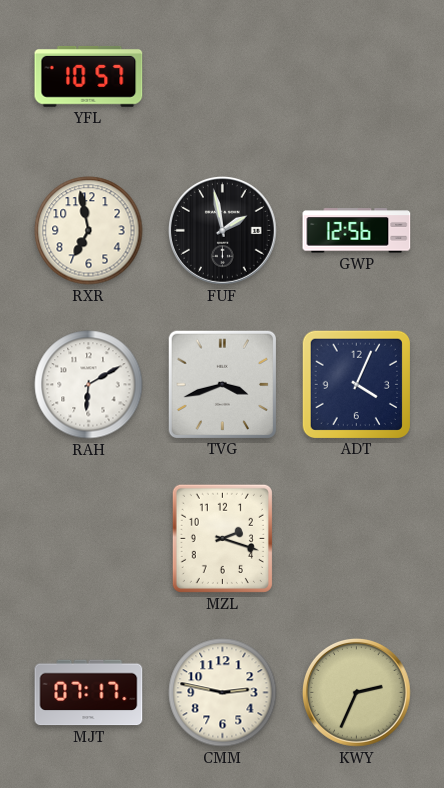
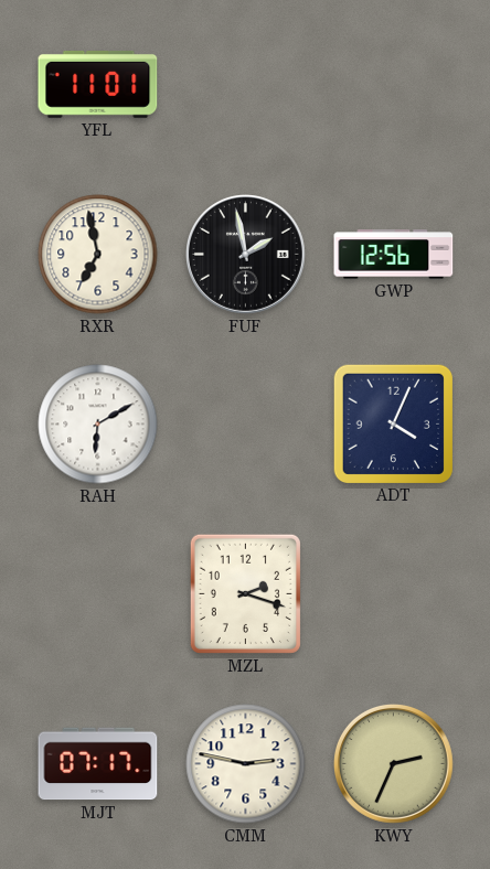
YFL: 10:57 -> 11:01
TVG: 3:42 -> none
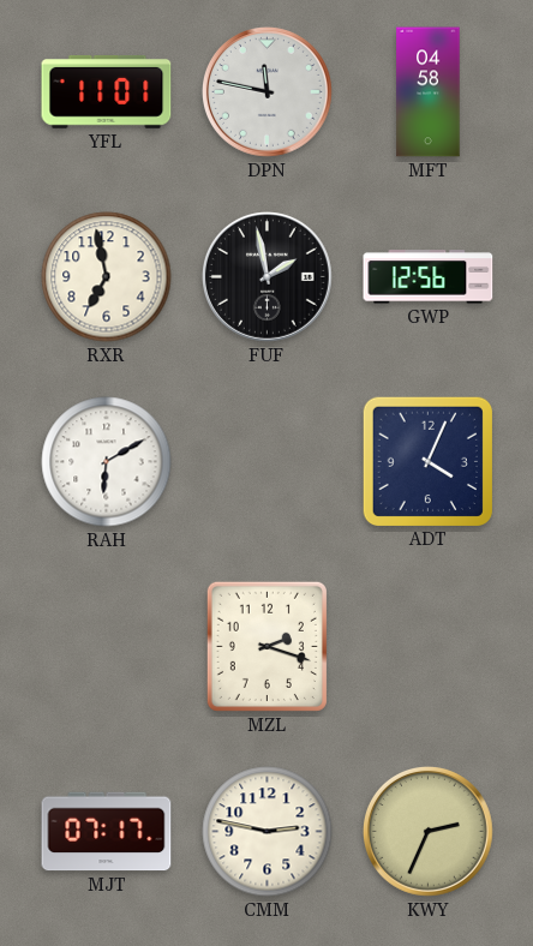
DPN: none -> 11:47
MFT: none -> 04:58
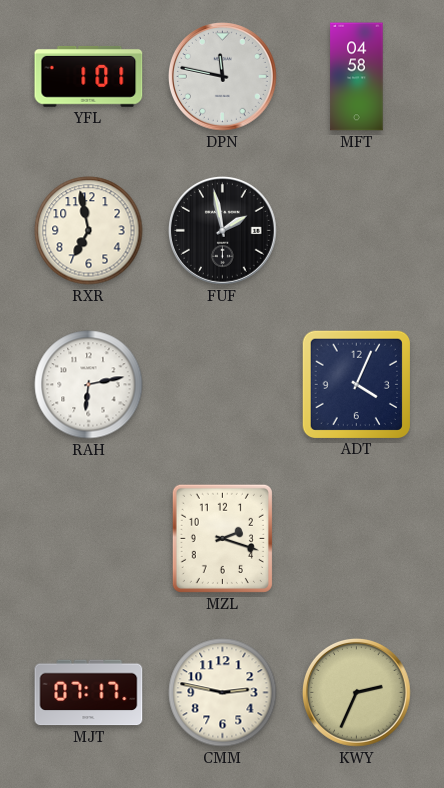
YFL: 11:01 -> 1:01
GWP: 12:56 -> none
RAH: 6:10 -> 6:13
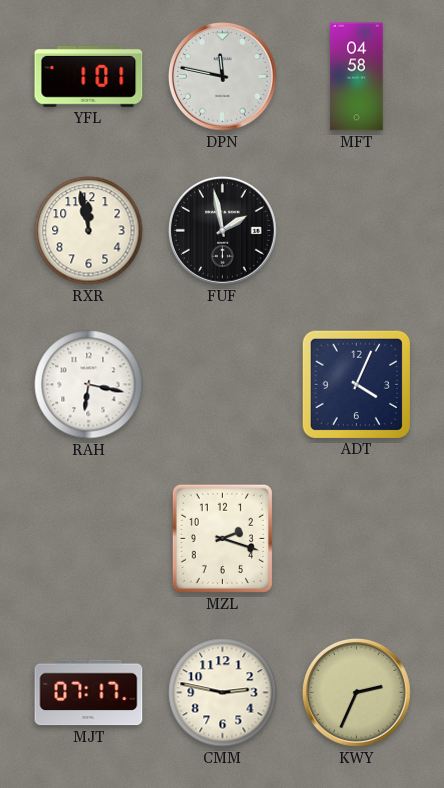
RXR: 6:58 -> 11:58
RAH: 6:13 -> 6:17
